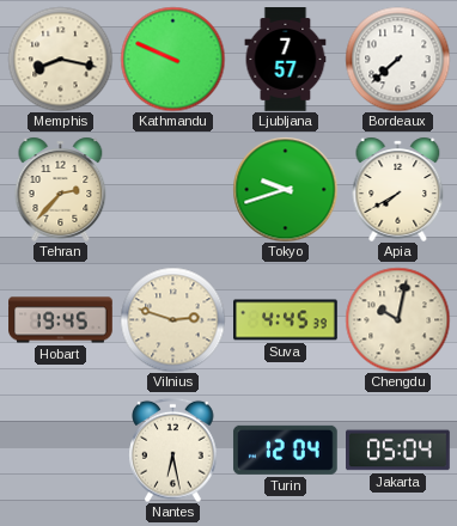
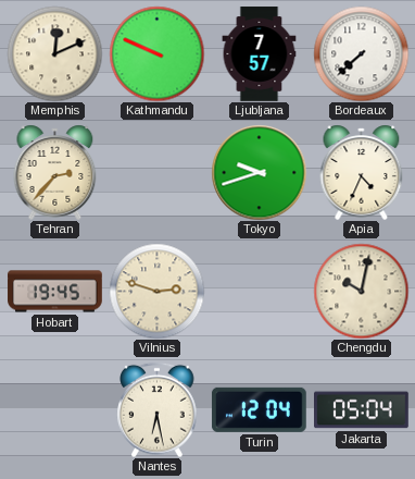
Memphis: 8:17 -> 12:11
Apia: 7:40 -> 4:34
Suva: 4:45 -> none
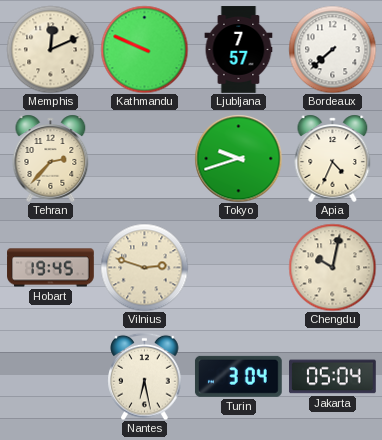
Turin: 12:04 -> 3:04
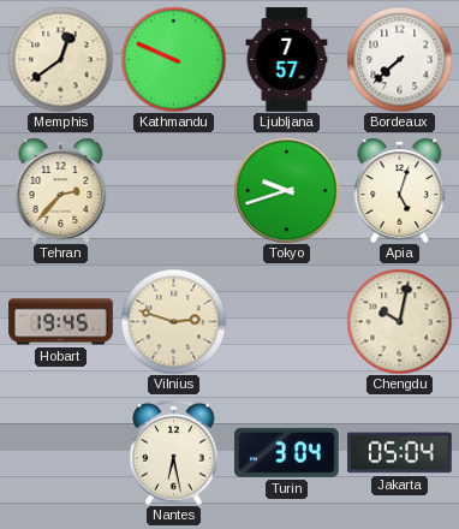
Memphis: 12:11 -> 12:39
Apia: 4:34 -> 5:03
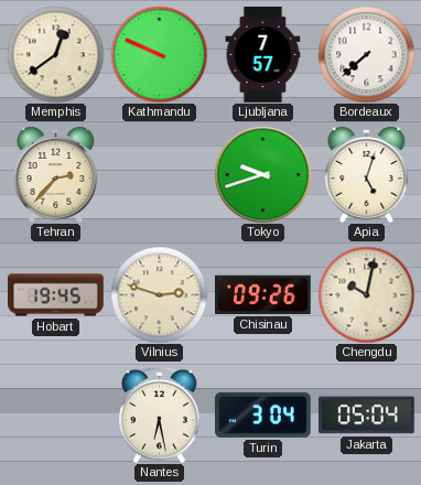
Chisinau: none -> 09:26
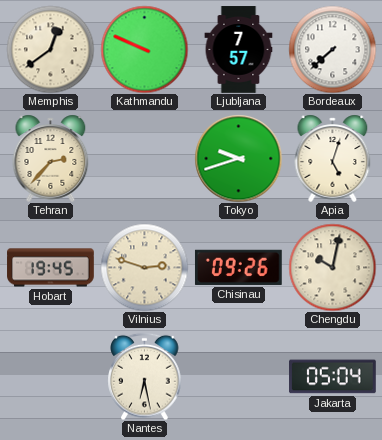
Turin: 3:04 -> none
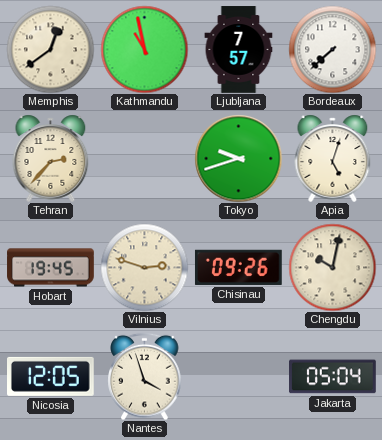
Kathmandu: 9:49 -> 10:58
Nicosia: none -> 12:05
Nantes: 6:28 -> 3:57
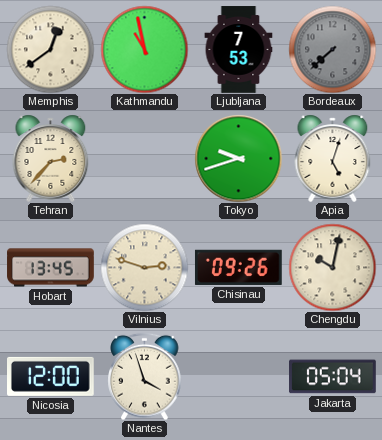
Ljubljana: 7:57 -> 7:53
Bordeaux dial: white -> grey
Hobart: 19:45 -> 13:45
Nicosia: 12:05 -> 12:00
